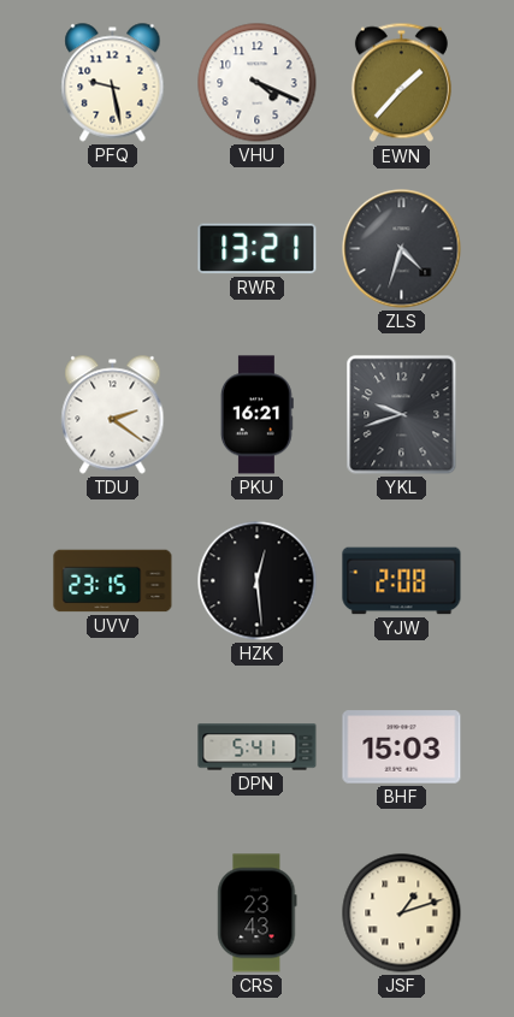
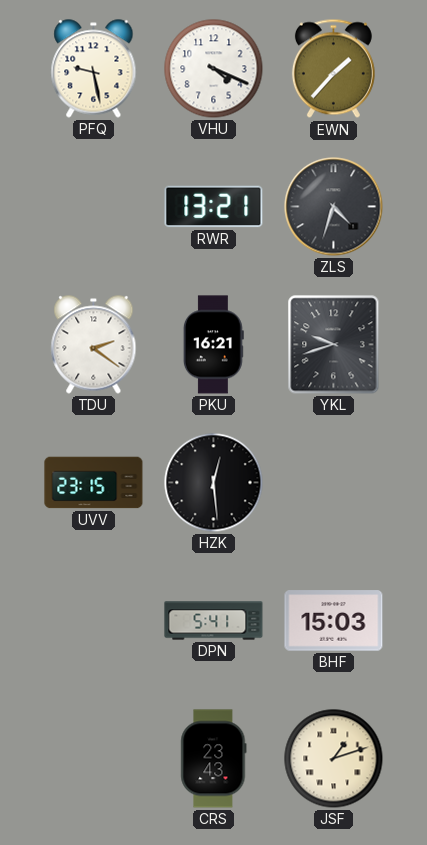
YJW: 2:08 -> none
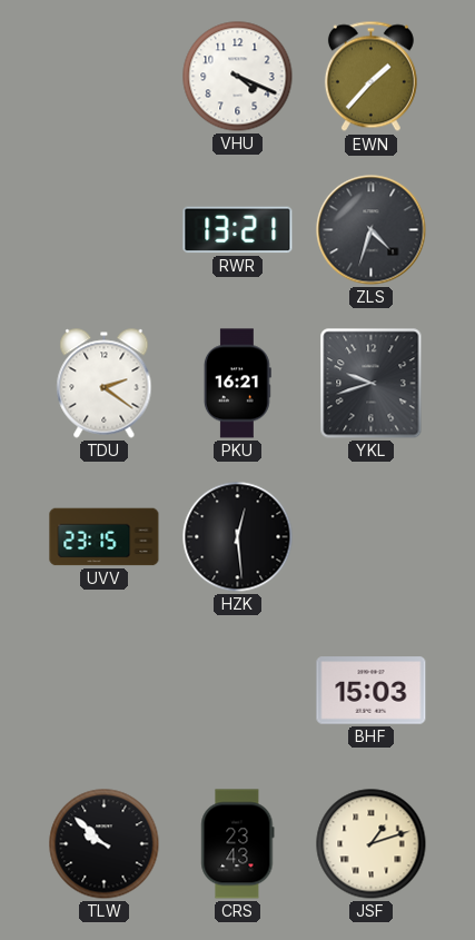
PFQ: 9:28 -> none
DPN: 5:41 -> none
TLW: none -> 9:52
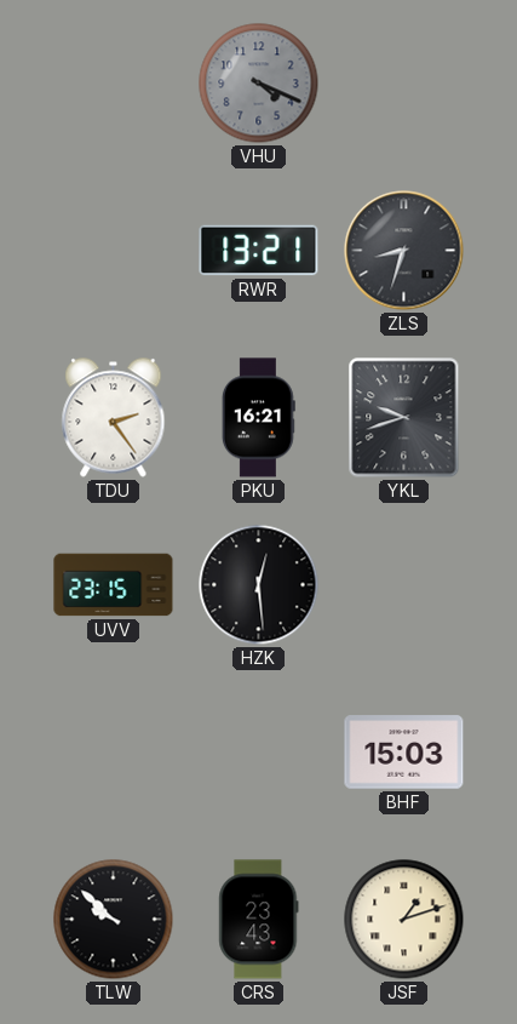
VHU dial: white -> grey
EWN: 1:37 -> none
ZLS: 4:33 -> 8:33
TDU: 2:21 -> 2:24
